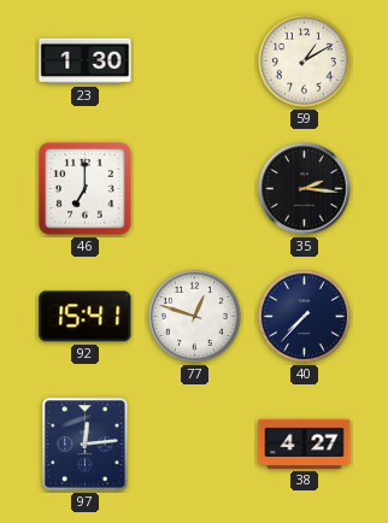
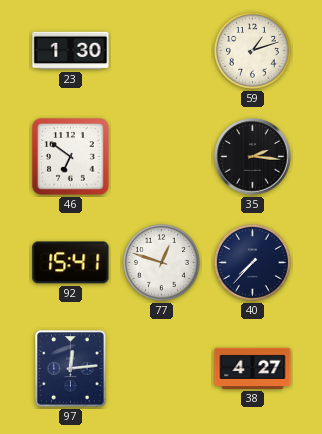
59: 1:10 -> 1:12
46: 7:00 -> 6:51
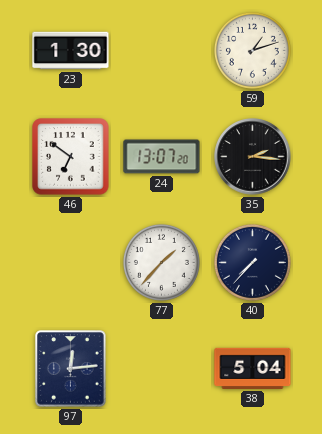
24: none -> 13:07
92: 15:41 -> none
77: 12:48 -> 1:37
38: 4:27 -> 5:04
